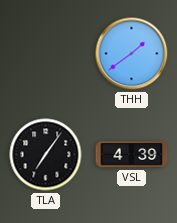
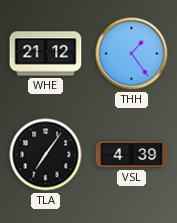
WHE: none -> 21:12
THH: 1:39 -> 1:24
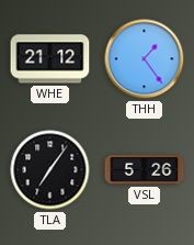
VSL: 4:39 -> 5:26
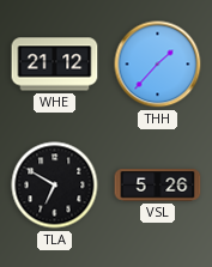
THH: 1:24 -> 1:37
TLA: 7:06 -> 6:50
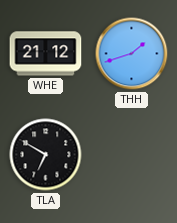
THH: 1:37 -> 1:42
VSL: 5:26 -> none
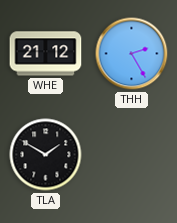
THH: 1:42 -> 2:25
TLA: 6:50 -> 1:50
